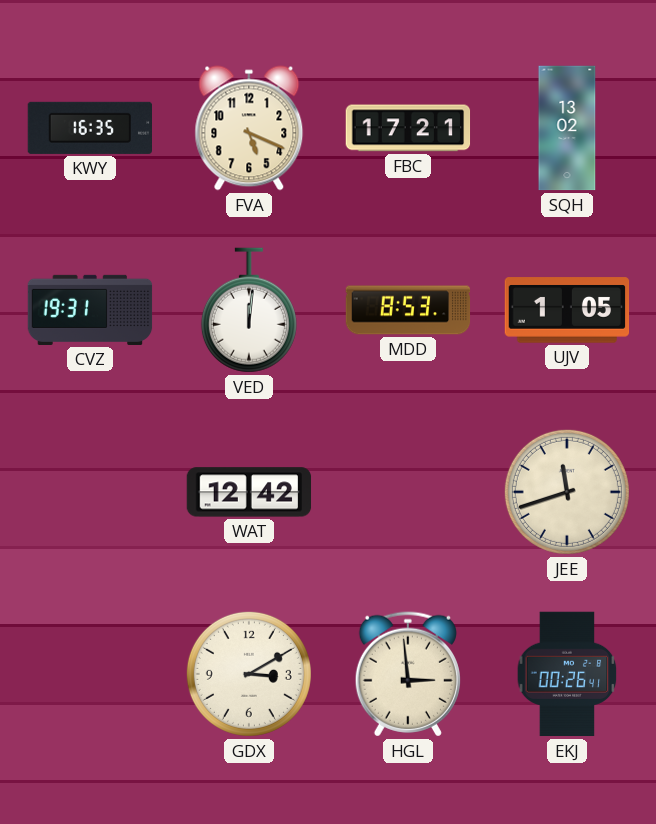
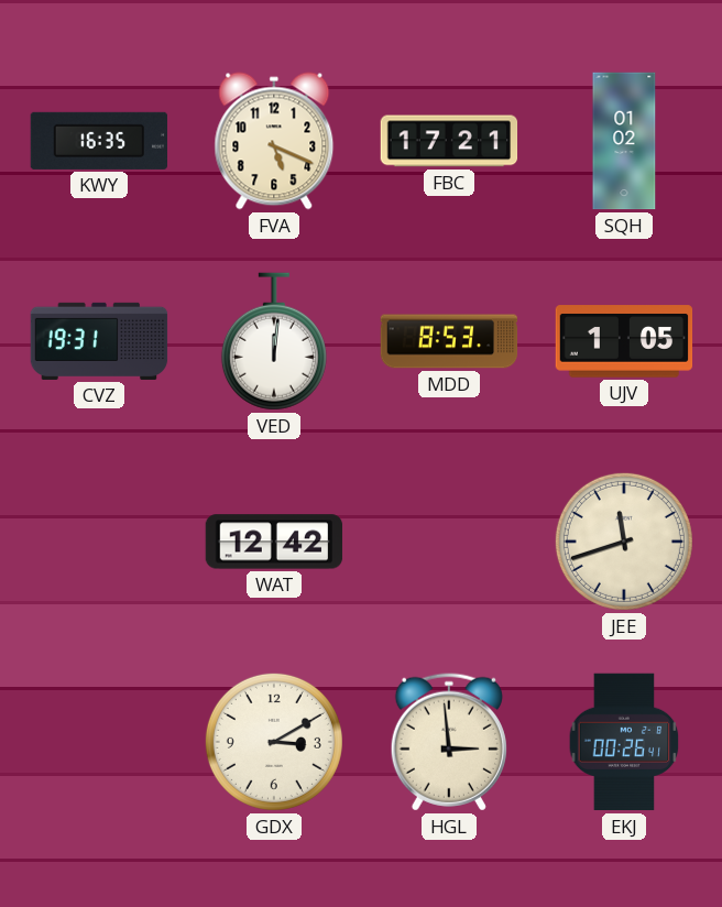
SQH: 13:02 -> 01:02
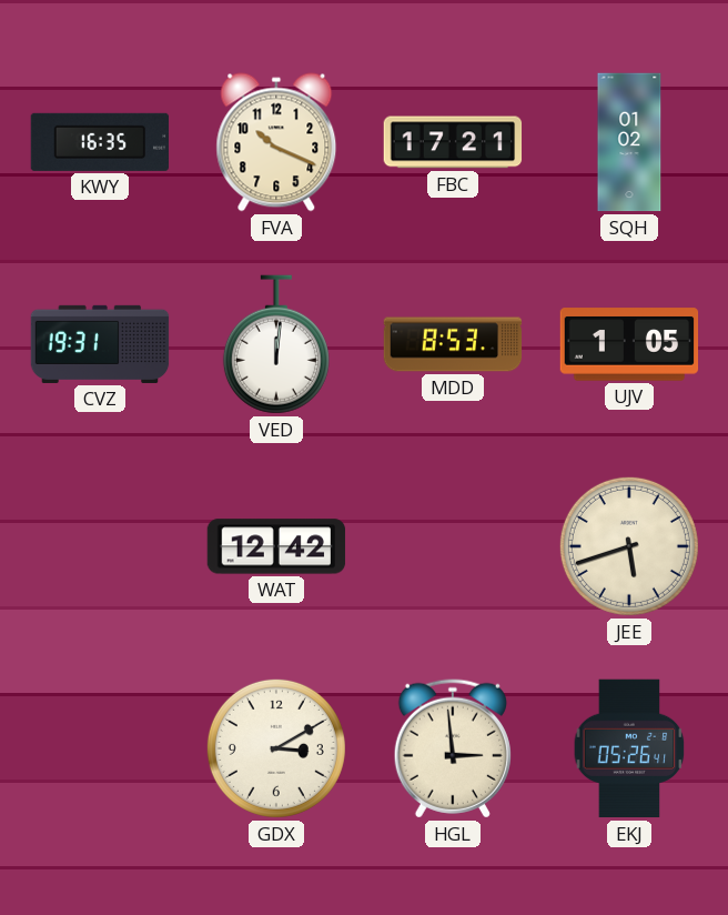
FVA: 5:19 -> 10:19
JEE: 11:42 -> 5:42
EKJ: 00:26 -> 05:26
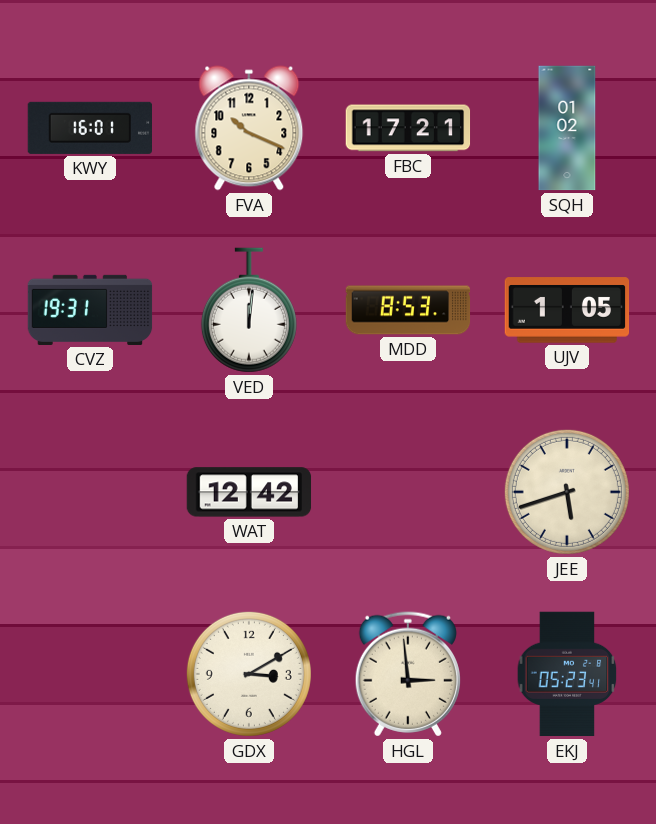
KWY: 16:35 -> 16:01
EKJ: 05:26 -> 05:23
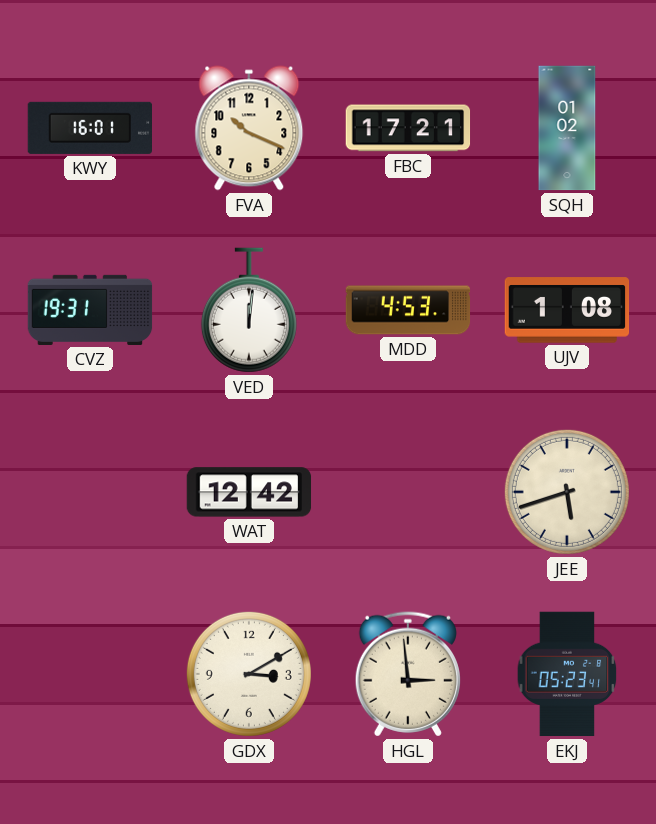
MDD: 8:53 -> 4:53
UJV: 1:05 -> 1:08
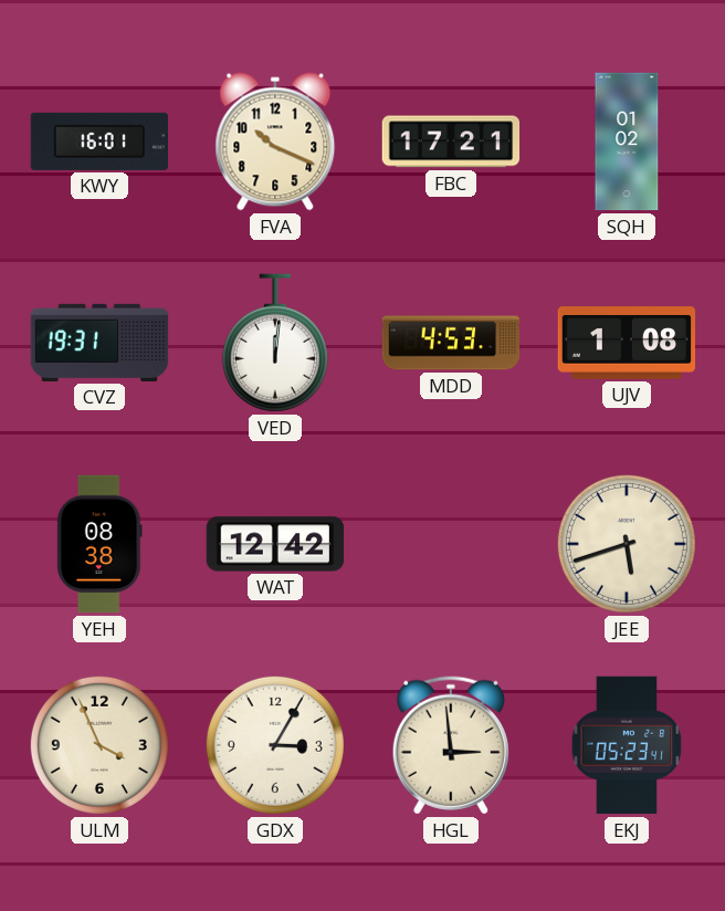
YEH: none -> 08:38
ULM: none -> 3:56
GDX: 3:10 -> 3:05
